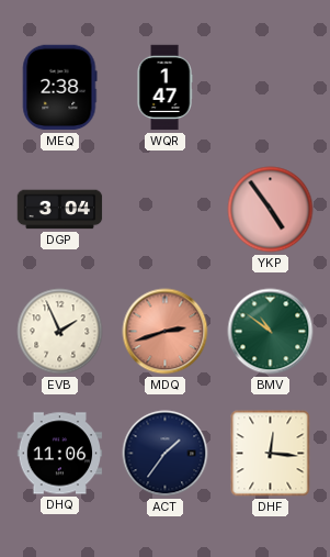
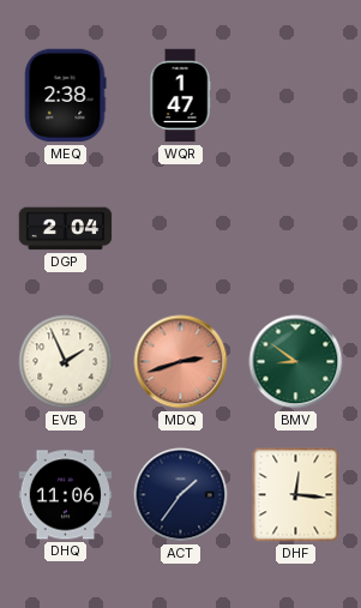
DGP: 3:04 -> 2:04
YKP: 4:54 -> none
BMV: 10:51 -> 8:51
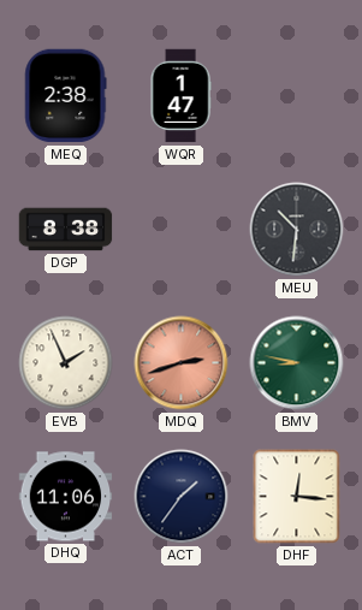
DGP: 2:04 -> 8:38
MEU: none -> 10:31
BMV: 8:51 -> 8:47
